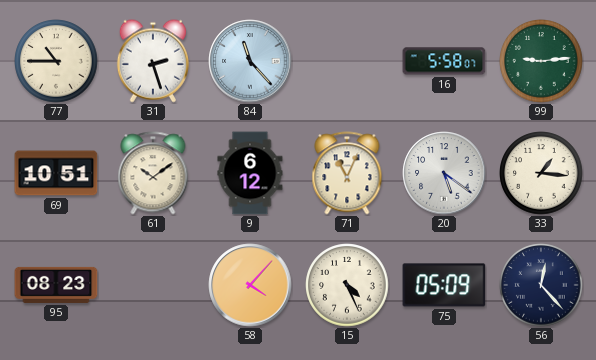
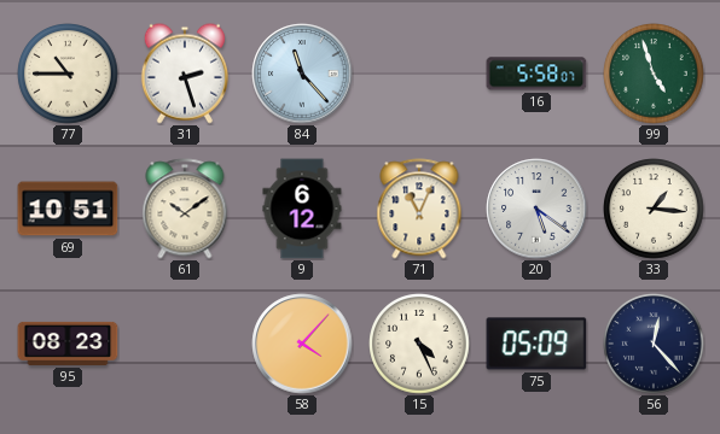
99: 9:14 -> 4:57
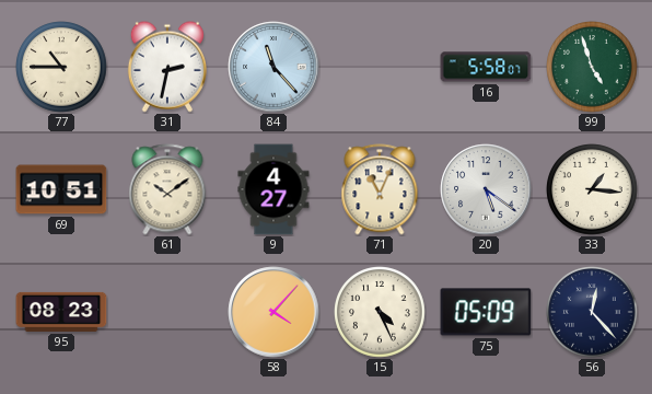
31: 2:27 -> 2:32
9: 6:12 -> 4:27
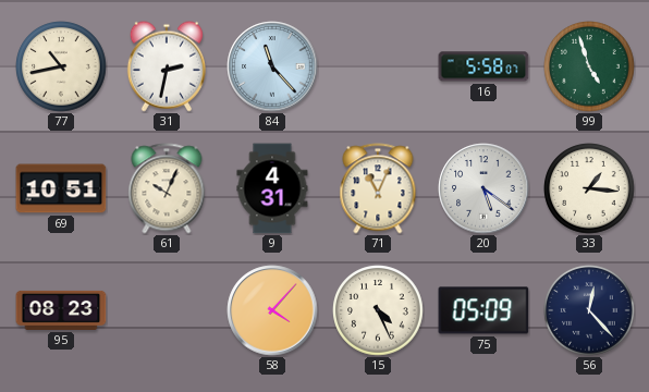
77: 10:45 -> 10:43
61: 10:09 -> 10:04
9: 4:27 -> 4:31
